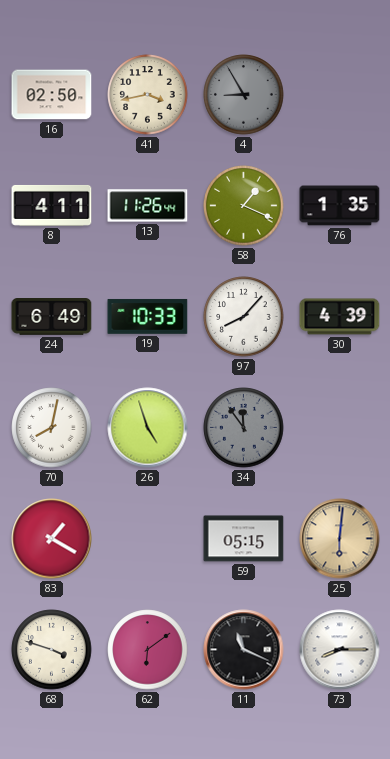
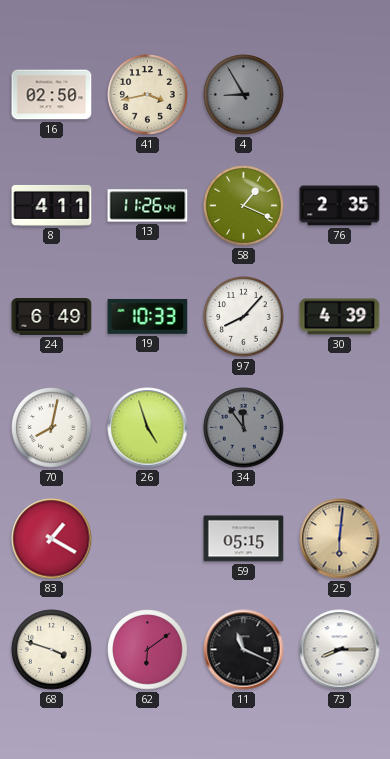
76: 1:35 -> 2:35
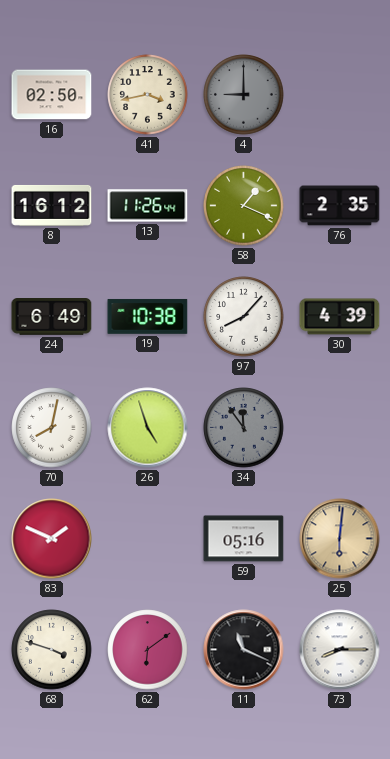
4: 8:55 -> 9:00
8: 4:11 -> 16:12
19: 10:33 -> 10:38
83: 1:20 -> 1:49
59: 05:15 -> 05:16
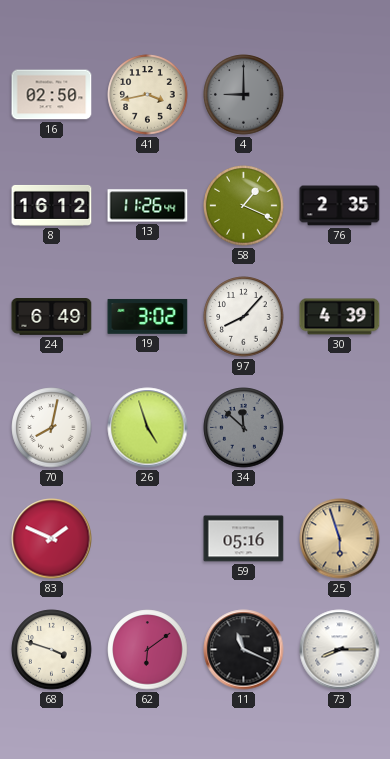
19: 10:38 -> 3:02
34: 11:54 -> 11:52
25: 6:01 -> 5:57
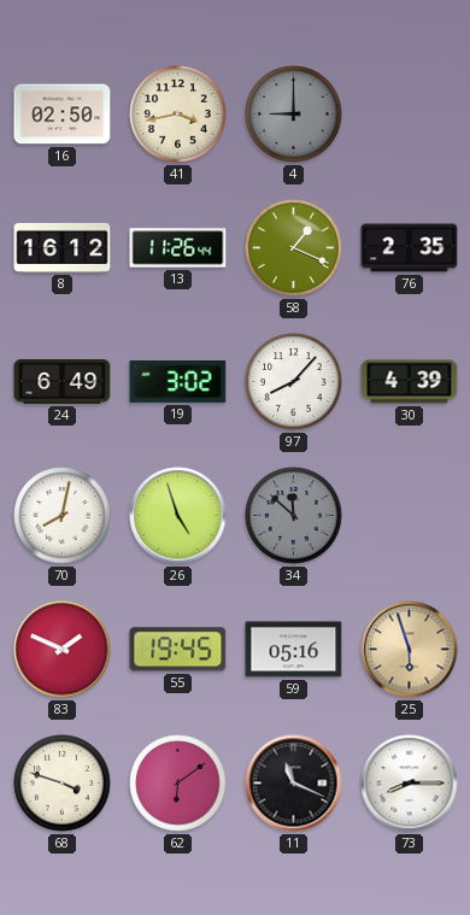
55: none -> 19:45
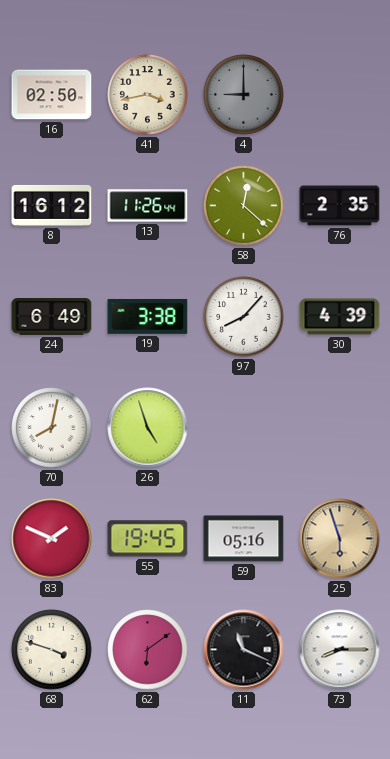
58: 1:19 -> 12:22
19: 3:02 -> 3:38
34: 11:52 -> none
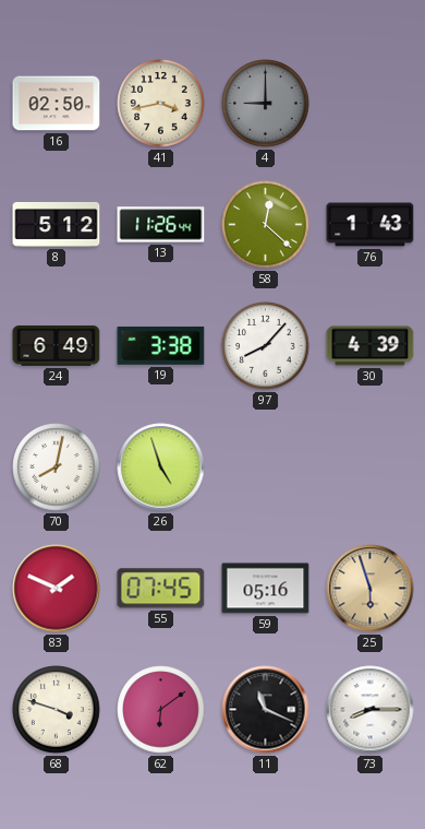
8: 16:12 -> 5:12
76: 2:35 -> 1:43
55: 19:45 -> 07:45
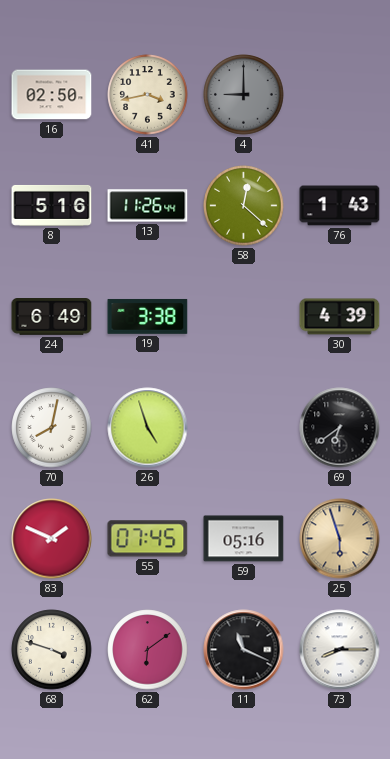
8: 5:12 -> 5:16
97: 8:07 -> none
69: none -> 6:39
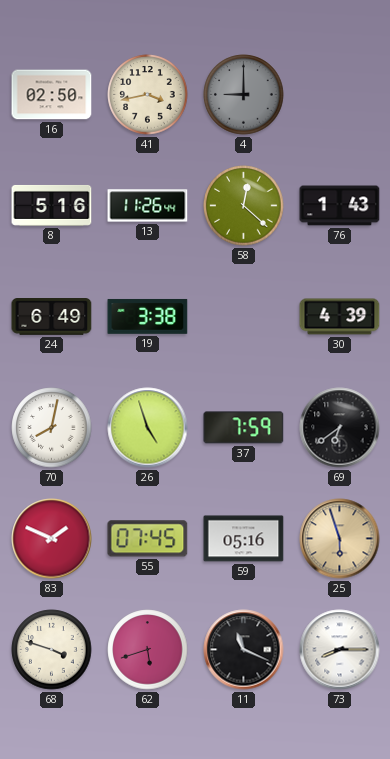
37: none -> 7:59
62: 6:09 -> 5:42
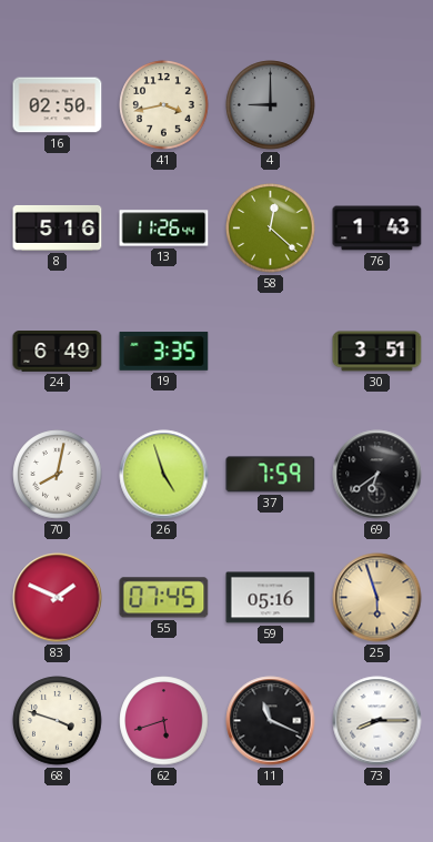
19: 3:38 -> 3:35
30: 4:39 -> 3:51
